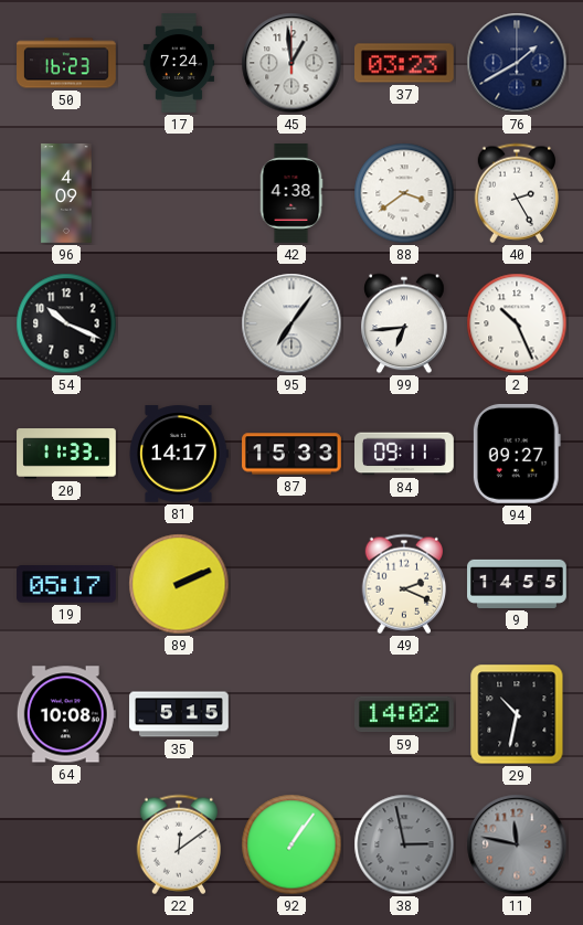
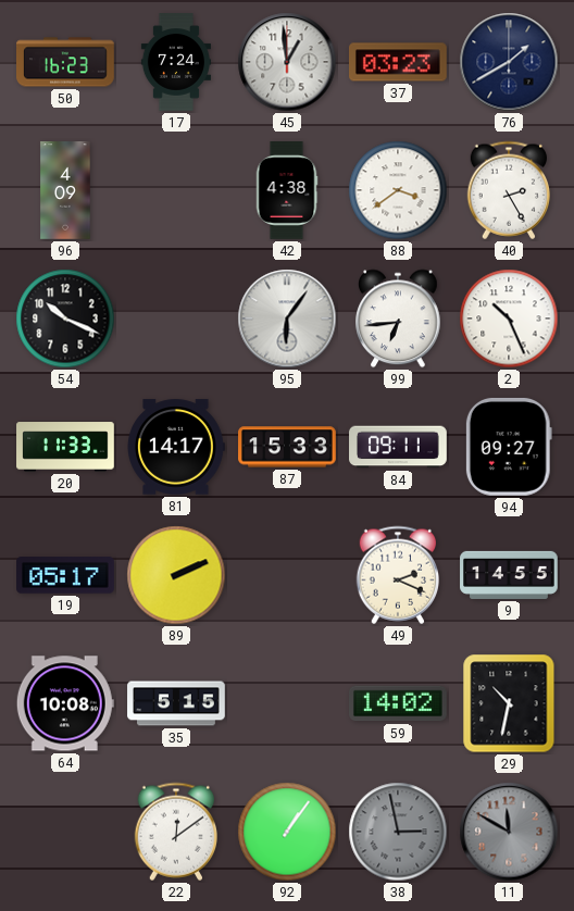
95: 7:06 -> 6:06
11: 11:47 -> 11:50
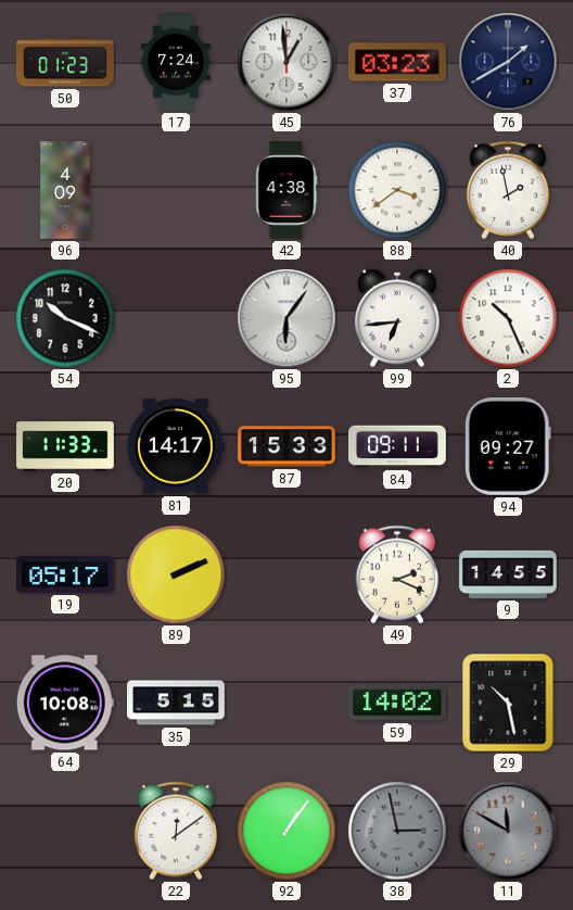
50: 16:23 -> 01:23
40: 2:25 -> 1:58
29: 10:32 -> 10:28
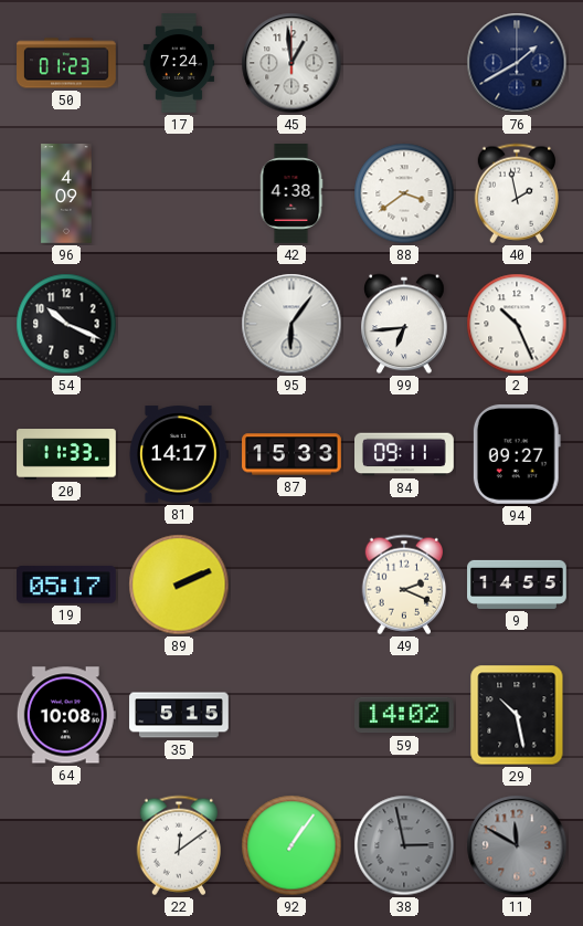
37: 03:23 -> none
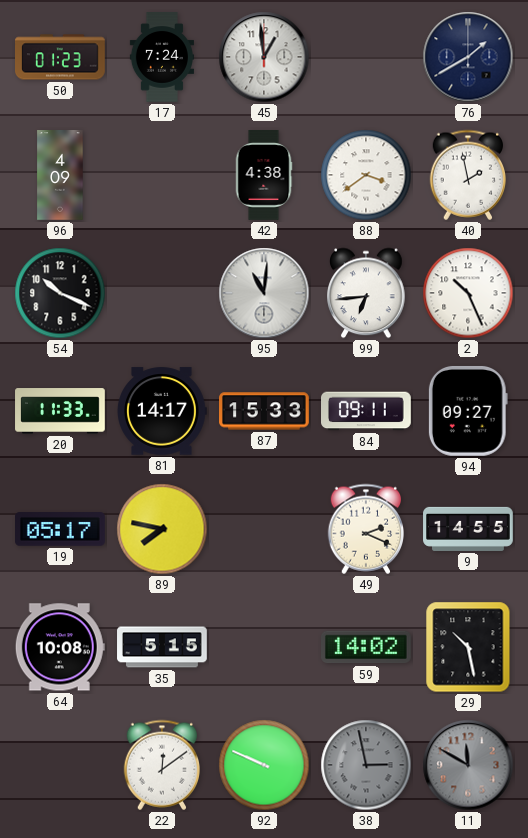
95: 6:06 -> 11:01
89: 2:11 -> 7:47
92: 1:06 -> 9:49
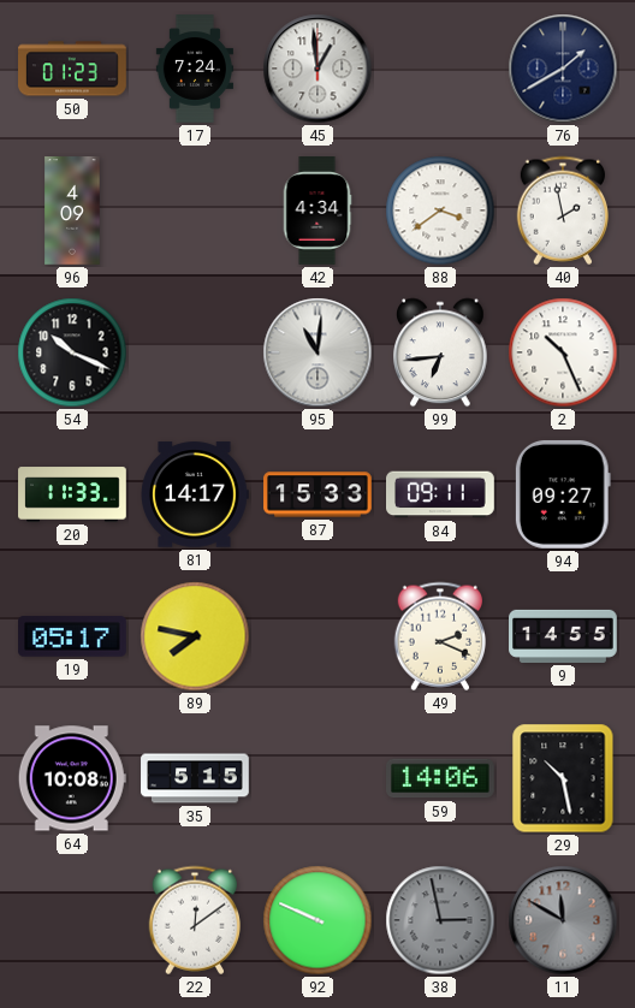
42: 4:38 -> 4:34
59: 14:02 -> 14:06
